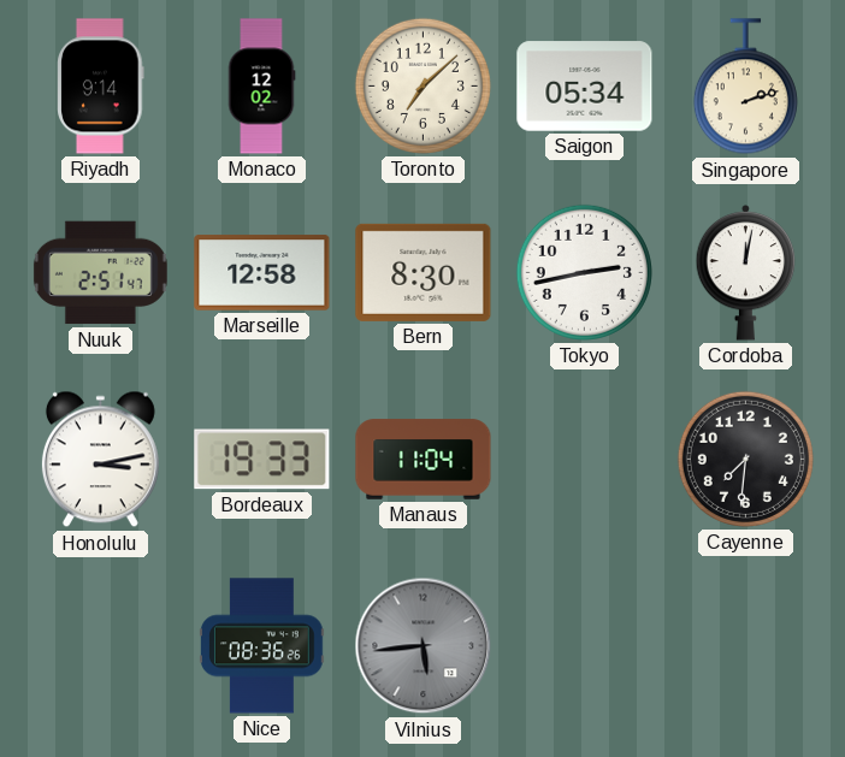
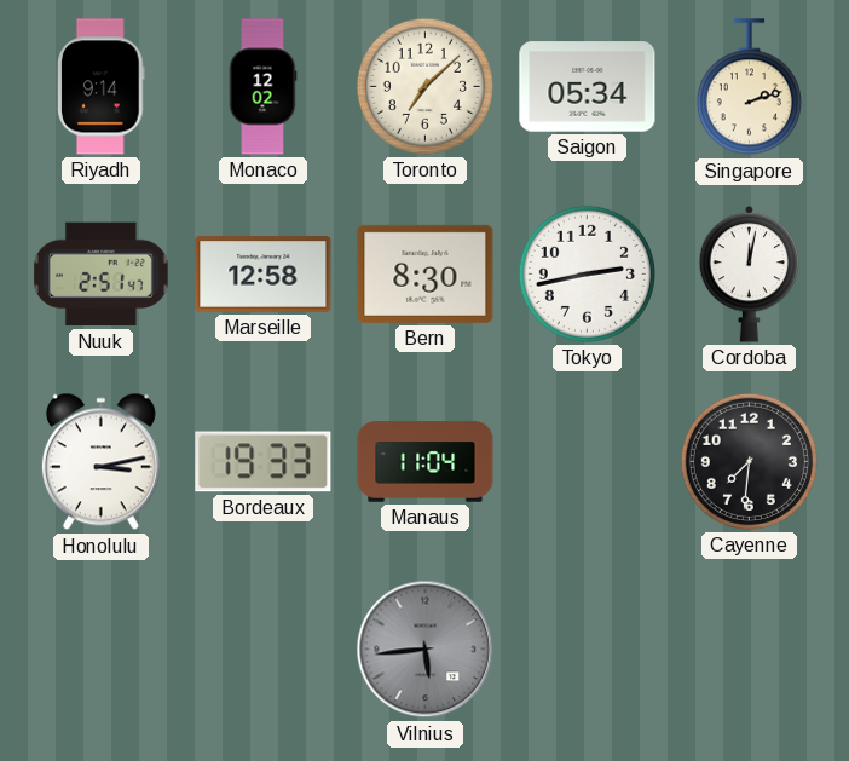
Nice: 08:36 -> none
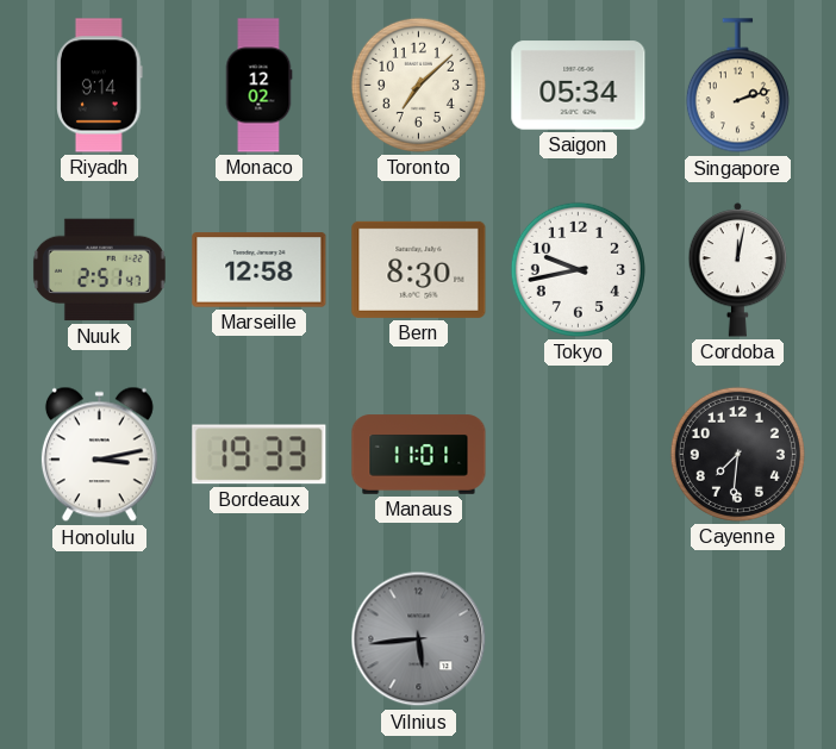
Tokyo: 2:43 -> 9:43
Manaus: 11:04 -> 11:01
